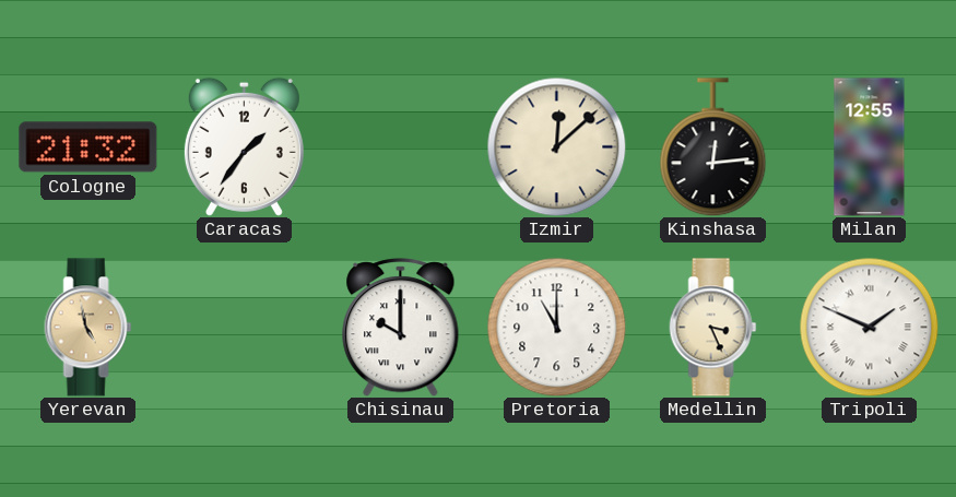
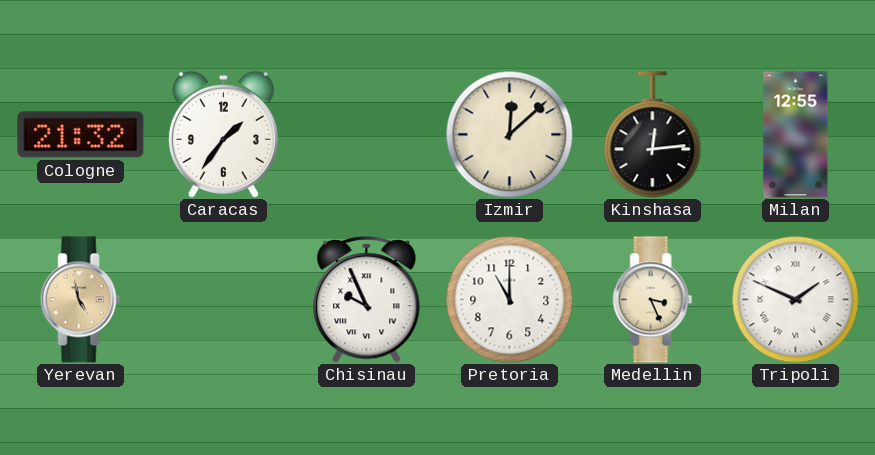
Chisinau: 10:00 -> 9:56
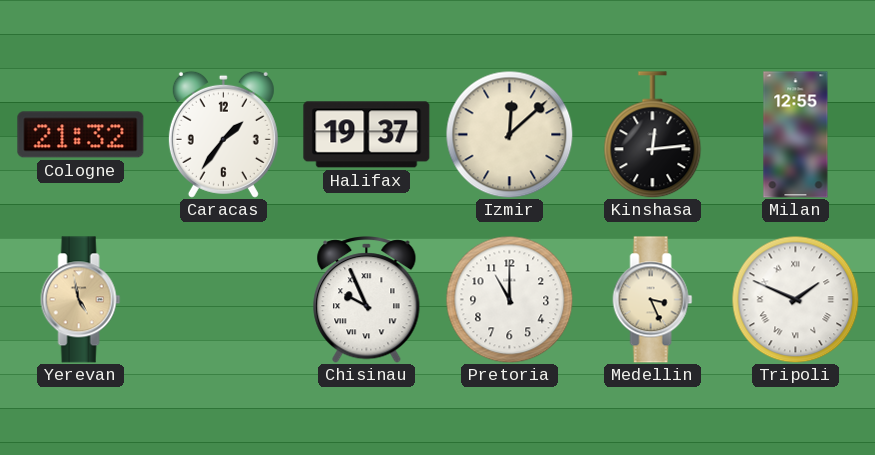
Halifax: none -> 19:37
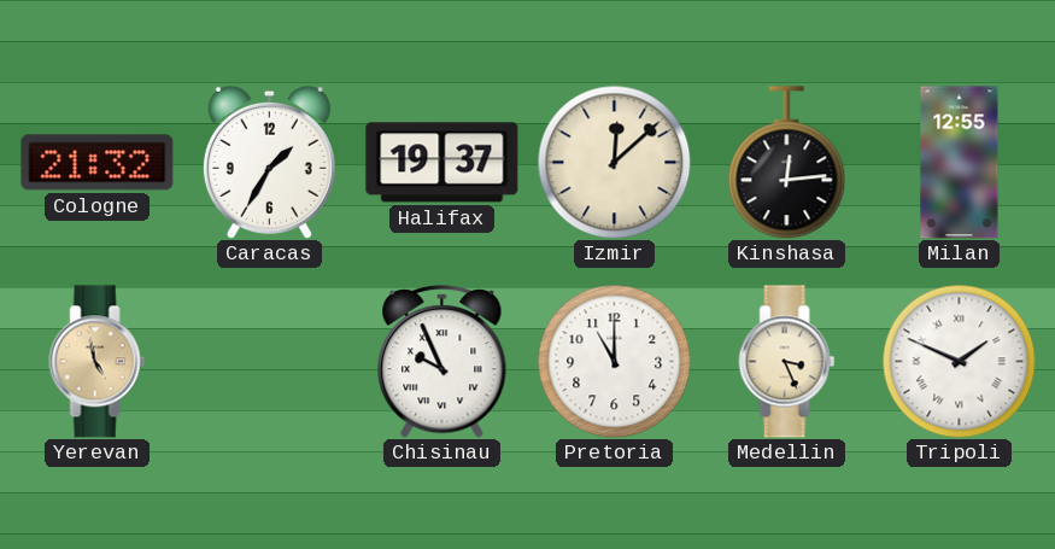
Caracas: 1:36 -> 1:35
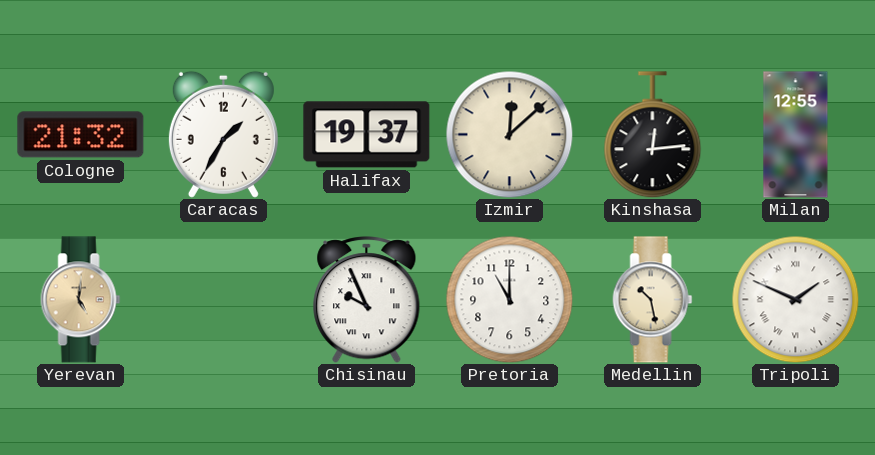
Yerevan: 4:58 -> 5:01
Medellin: 3:26 -> 10:28
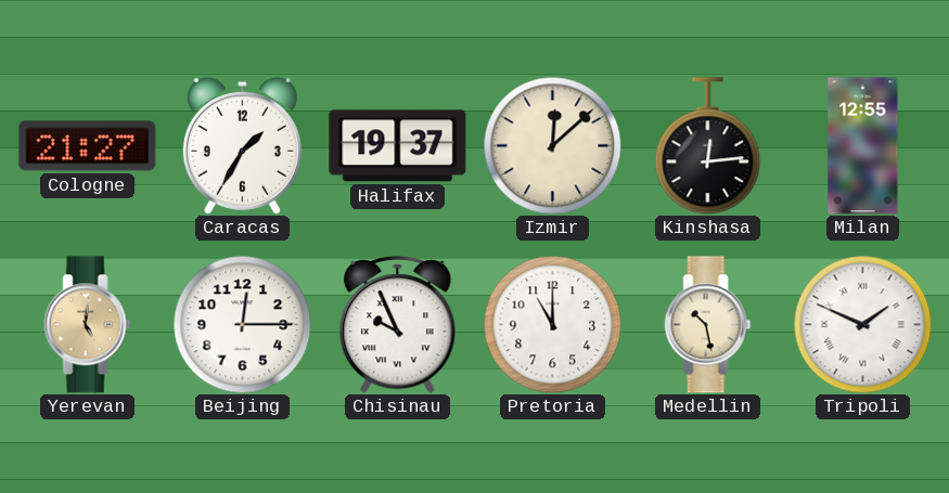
Cologne: 21:32 -> 21:27
Beijing: none -> 12:15
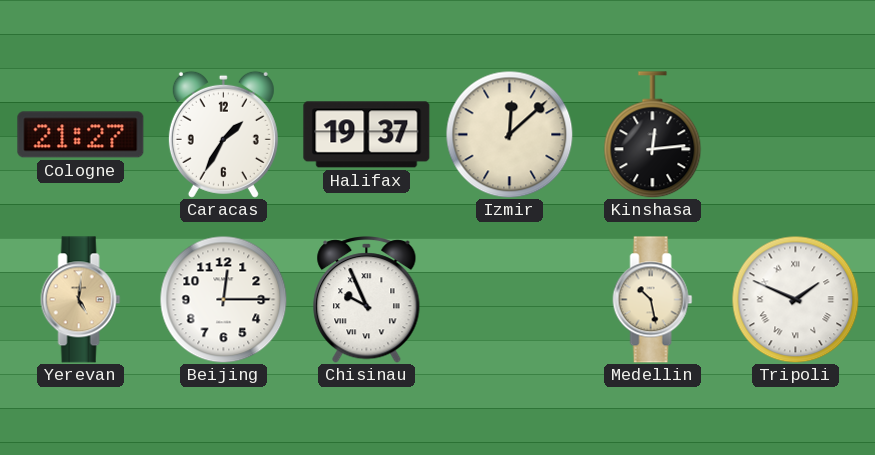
Milan: 12:55 -> none
Pretoria: 11:00 -> none
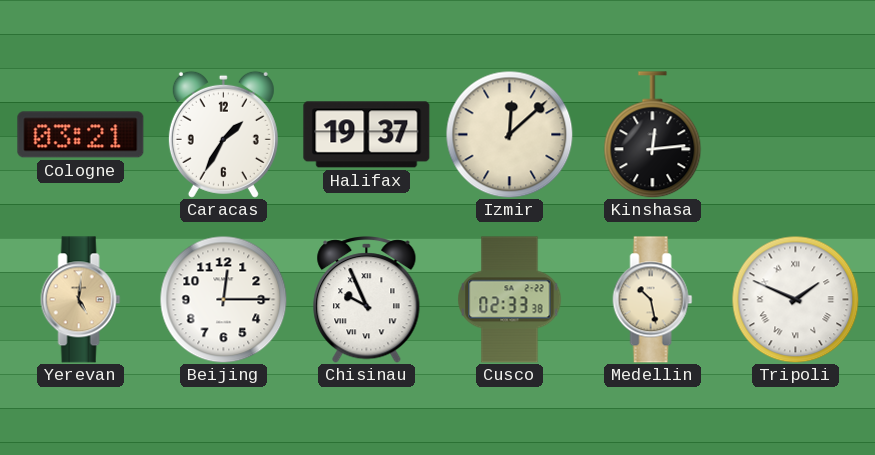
Cologne: 21:27 -> 03:21
Cusco: none -> 02:33
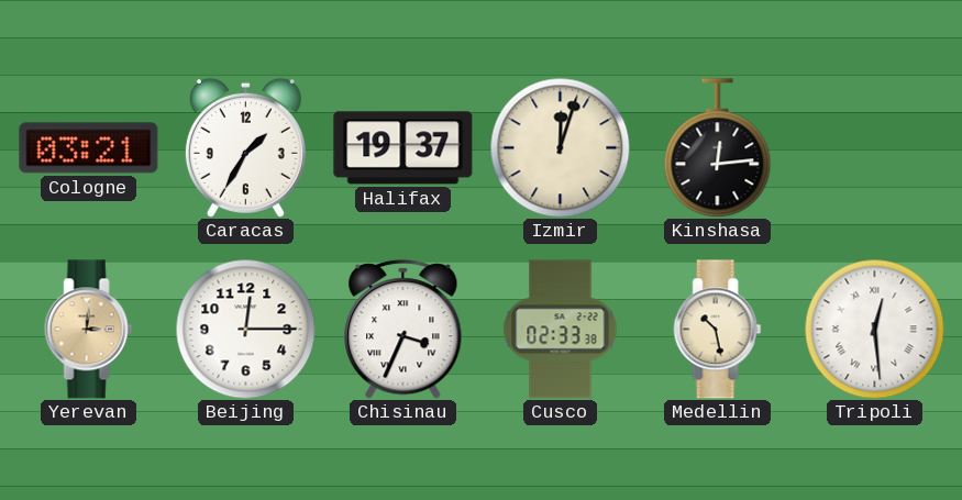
Izmir: 12:08 -> 12:03
Yerevan: 5:01 -> 3:01
Chisinau: 9:56 -> 3:34
Tripoli: 1:49 -> 12:29
